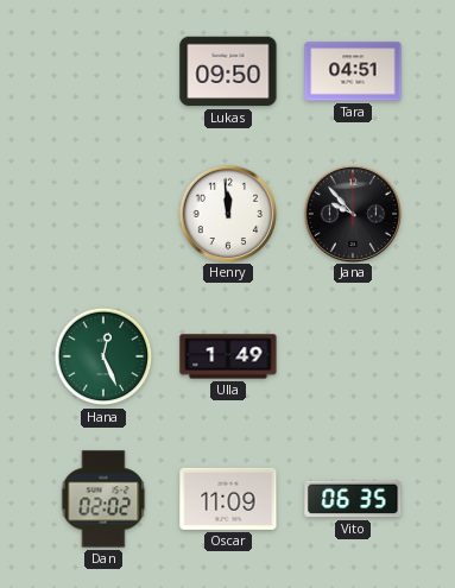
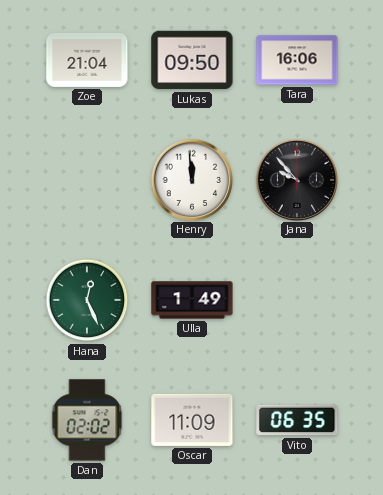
Zoe: none -> 21:04
Tara: 04:51 -> 16:06
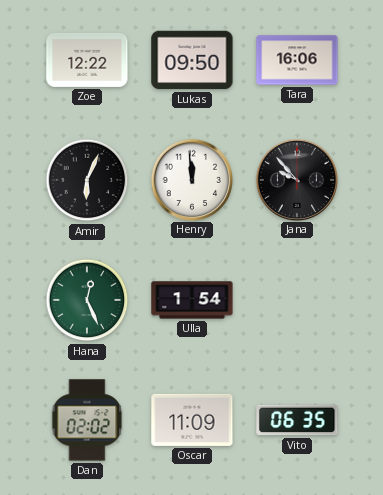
Zoe: 21:04 -> 12:22
Amir: none -> 6:04
Ulla: 1:49 -> 1:54
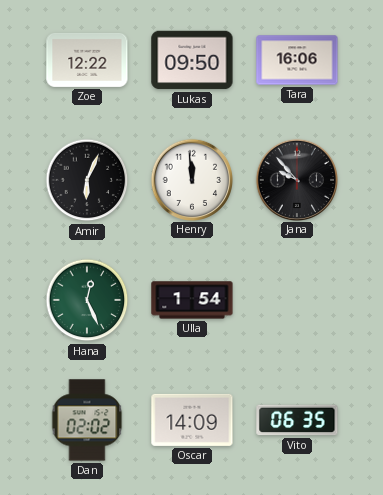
Oscar: 11:09 -> 14:09
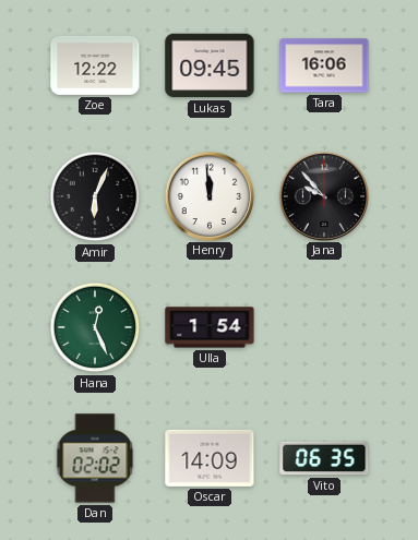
Lukas: 09:50 -> 09:45
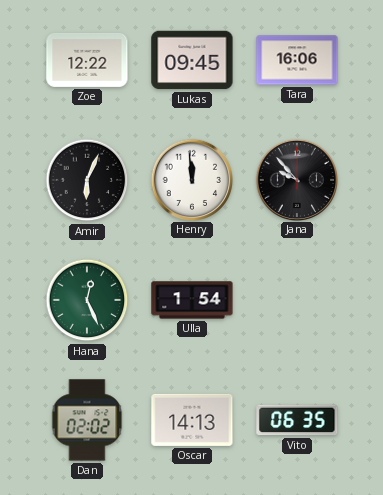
Oscar: 14:09 -> 14:13
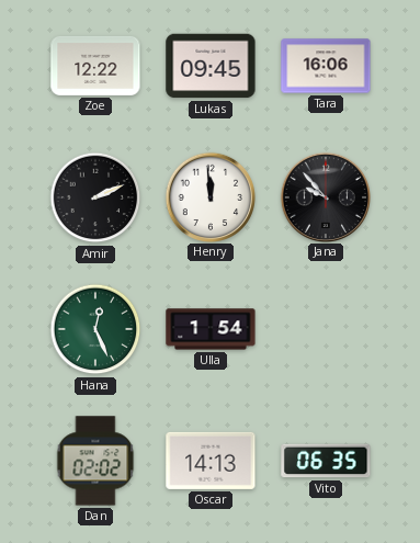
Amir: 6:04 -> 2:11
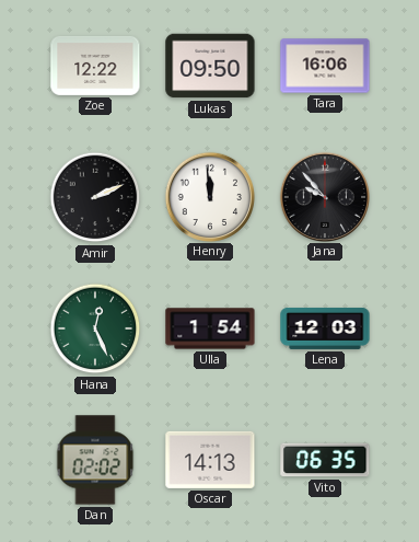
Lukas: 09:45 -> 09:50
Lena: none -> 12:03
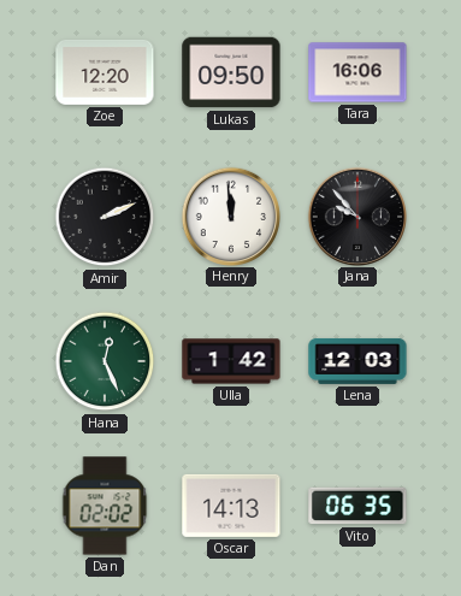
Zoe: 12:22 -> 12:20
Ulla: 1:54 -> 1:42
